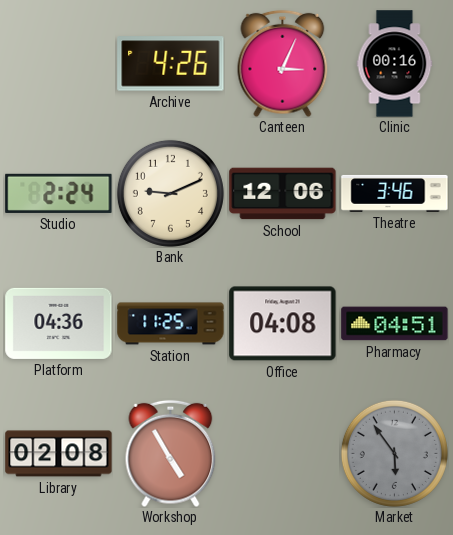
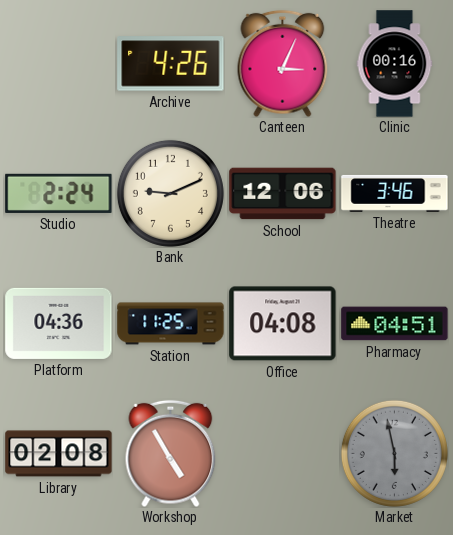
Market: 5:54 -> 5:58
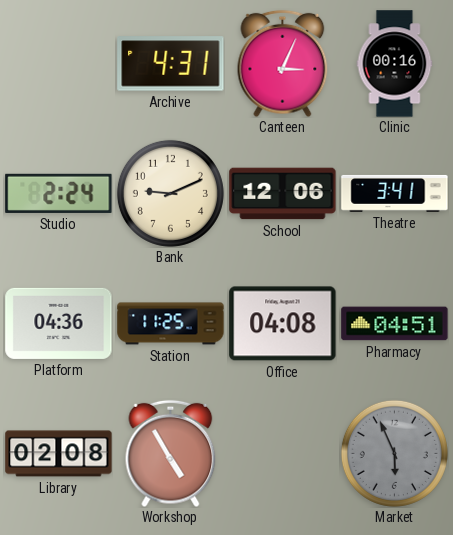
Archive: 4:26 -> 4:31
Theatre: 3:46 -> 3:41
Market: 5:58 -> 5:56
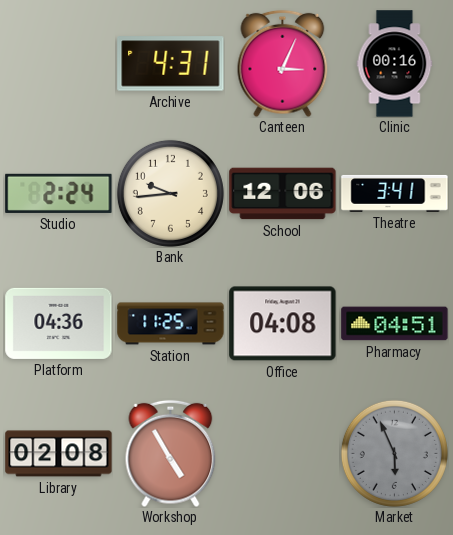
Bank: 9:11 -> 9:44
